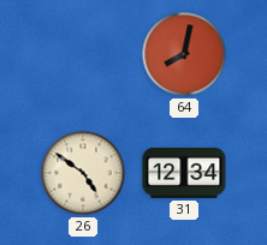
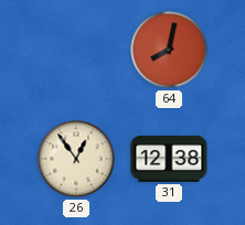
26: 4:51 -> 12:54
31: 12:34 -> 12:38
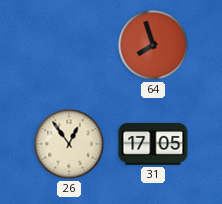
64: 8:02 -> 7:57
31: 12:38 -> 17:05
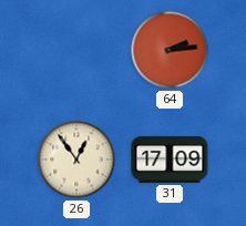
64: 7:57 -> 2:14
31: 17:05 -> 17:09
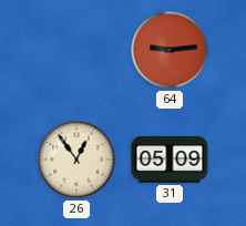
64: 2:14 -> 9:14
31: 17:09 -> 05:09
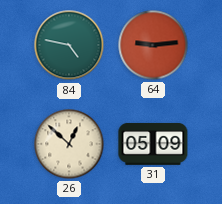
84: none -> 4:47
26: 12:54 -> 12:52
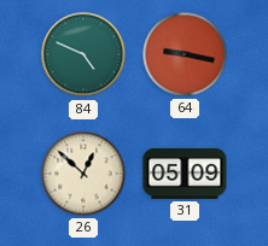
84: 4:47 -> 4:49
64: 9:14 -> 9:17
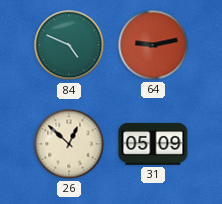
64: 9:17 -> 9:13
